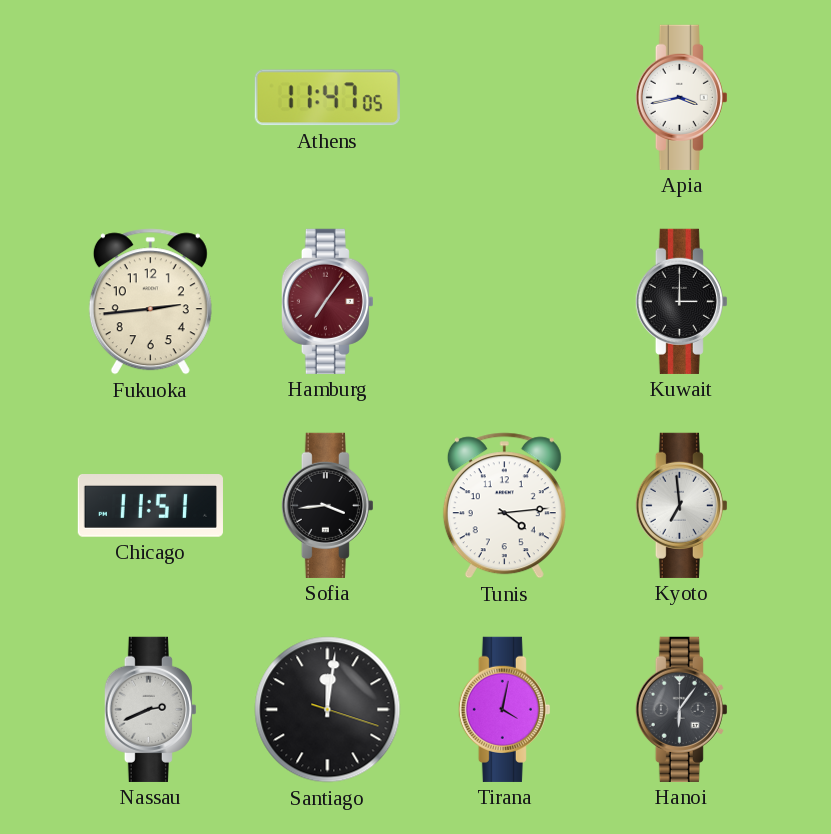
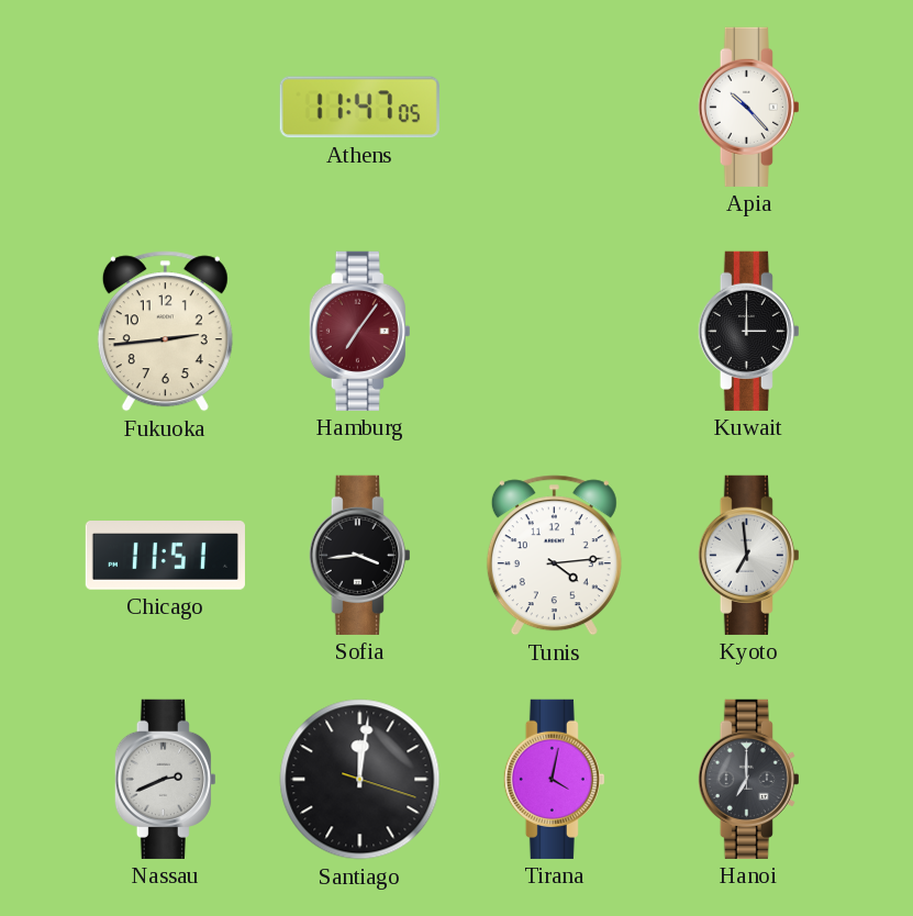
Apia: 3:43 -> 10:23
Hanoi: 6:06 -> 7:00
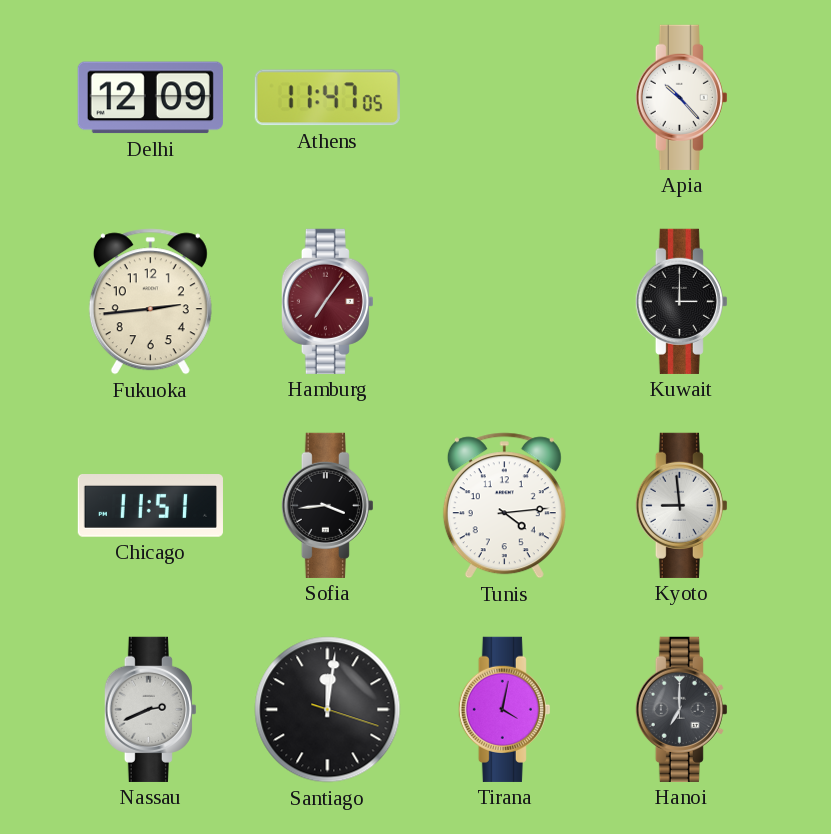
Delhi: none -> 12:09
Kyoto: 6:59 -> 8:59
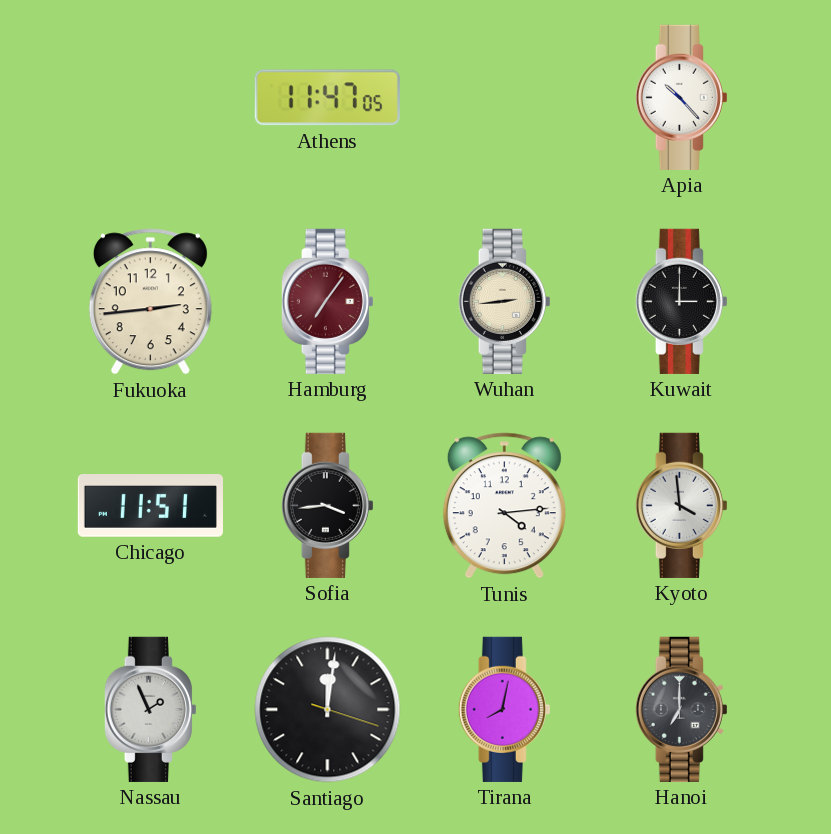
Delhi: 12:09 -> none
Wuhan: none -> 2:44
Kyoto: 8:59 -> 3:59
Nassau: 2:41 -> 1:56
Tirana: 4:02 -> 8:02
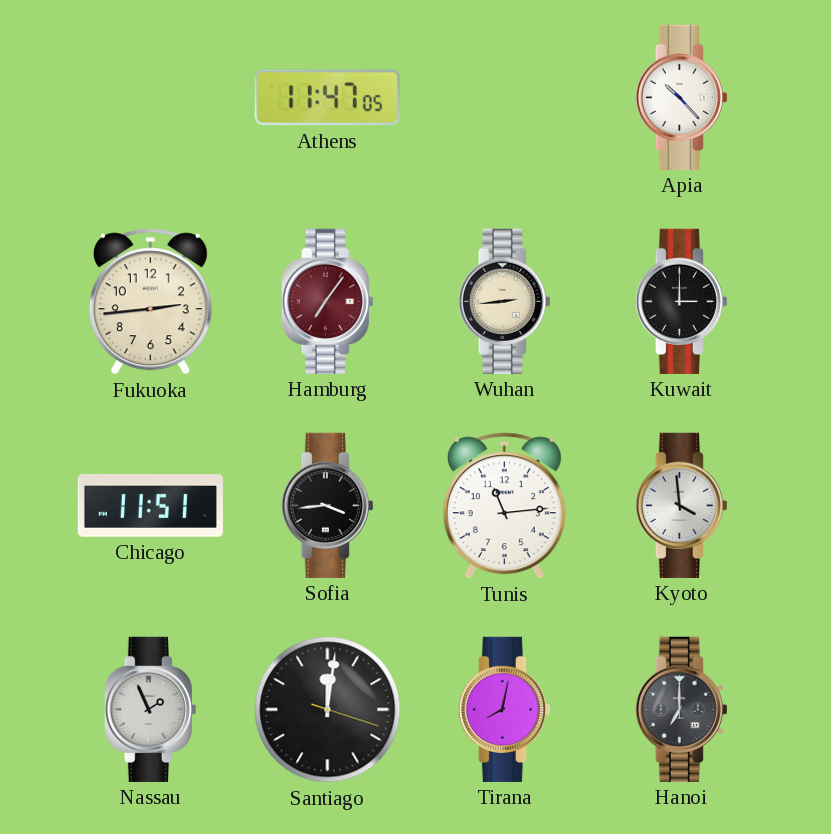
Tunis: 4:14 -> 11:14
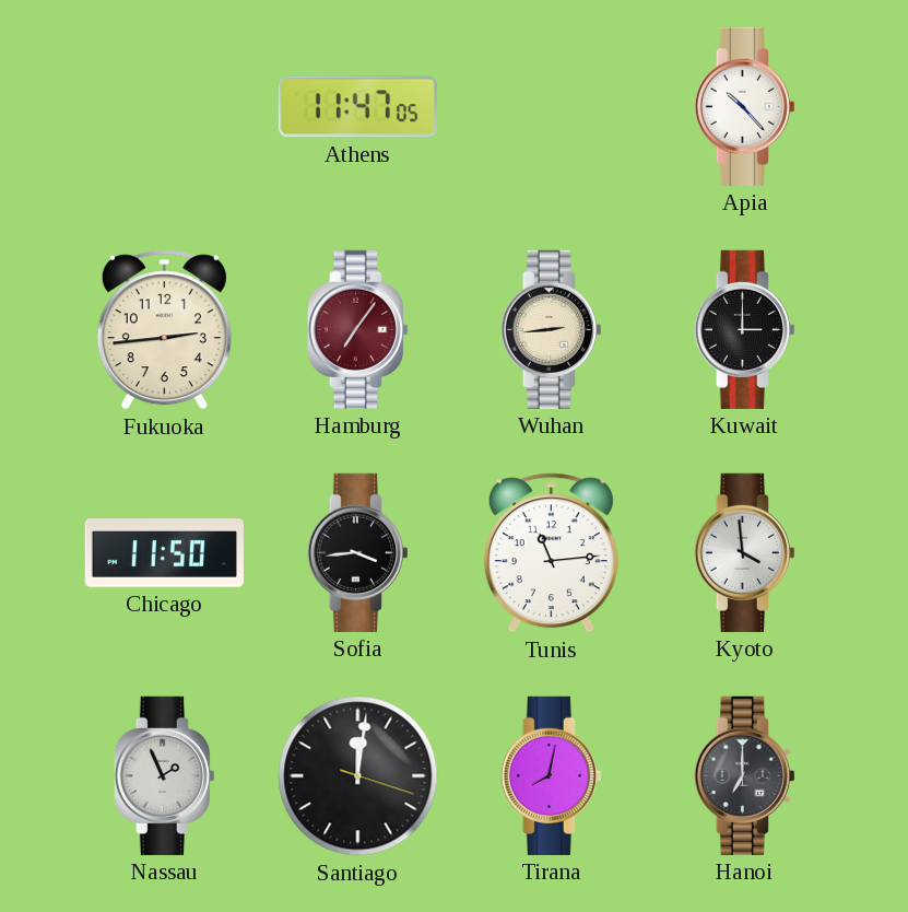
Chicago: 11:51 -> 11:50
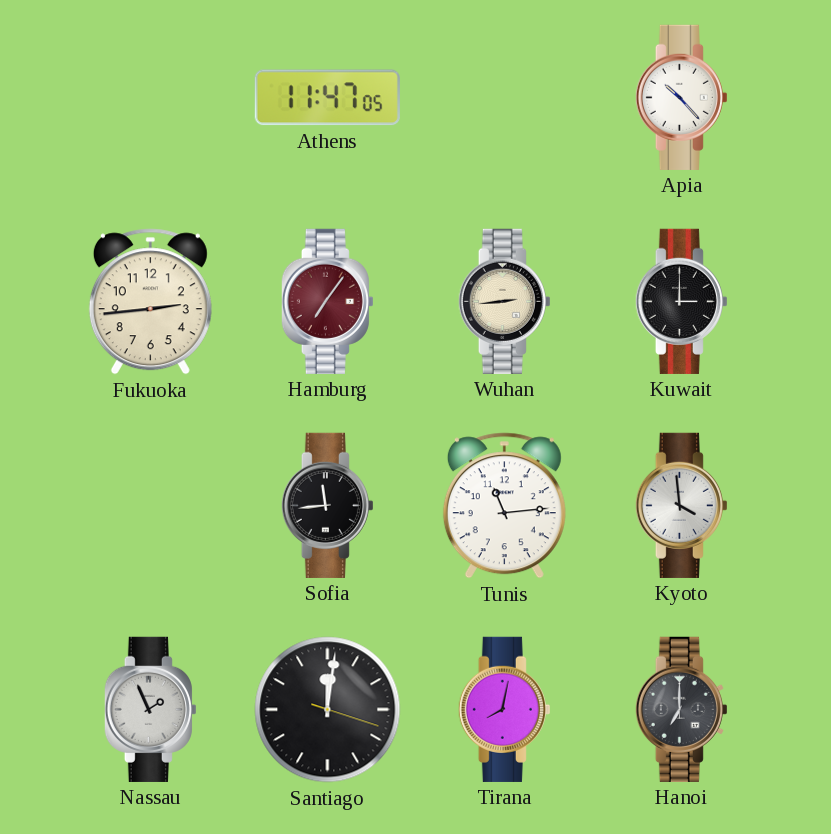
Chicago: 11:50 -> none
Sofia: 3:44 -> 11:44
